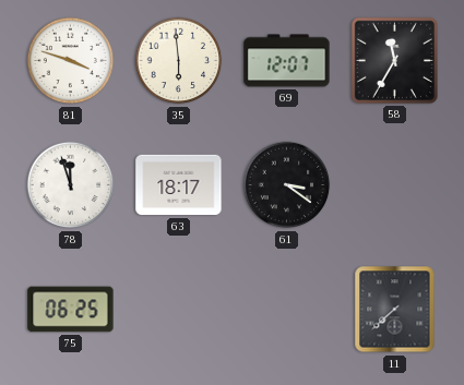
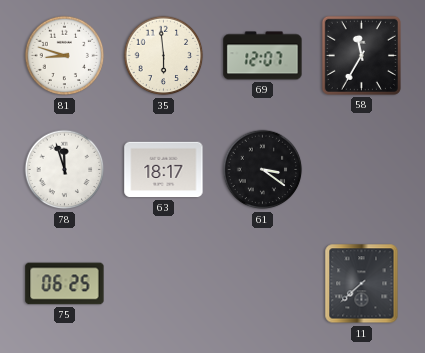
81: 3:48 -> 8:48
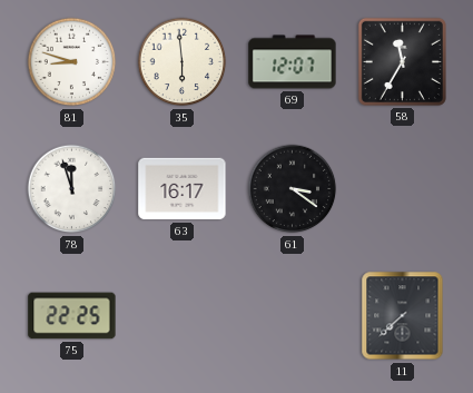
63: 18:17 -> 16:17
75: 06:25 -> 22:25
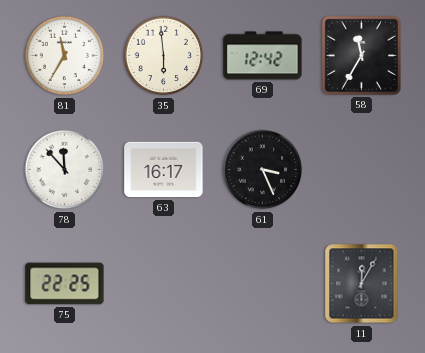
81: 8:48 -> 11:35
69: 12:07 -> 12:42
78: 11:57 -> 11:53
61: 3:21 -> 3:26
11: 7:38 -> 12:05
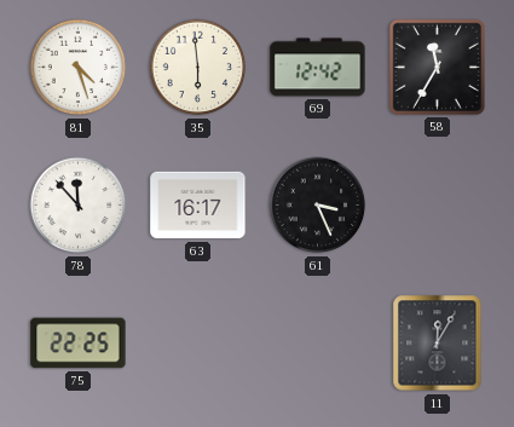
81: 11:35 -> 4:27
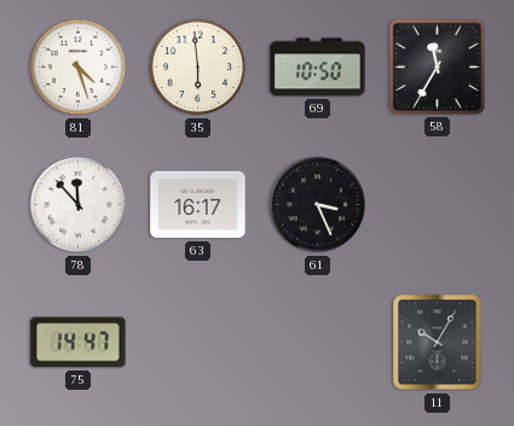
69: 12:42 -> 10:50
75: 22:25 -> 14:47
11: 12:05 -> 10:05
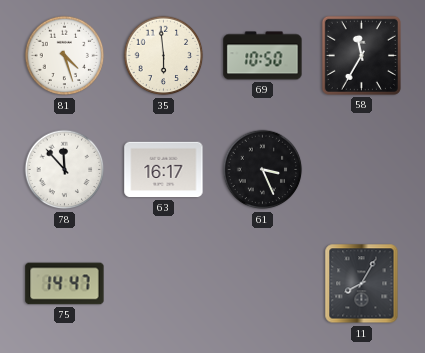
11: 10:05 -> 8:05
